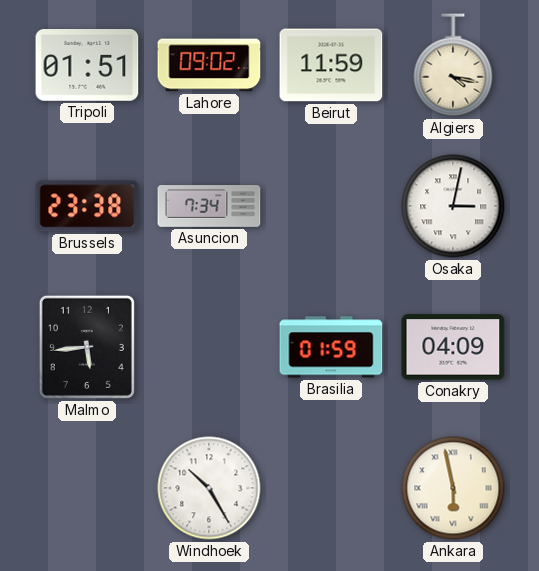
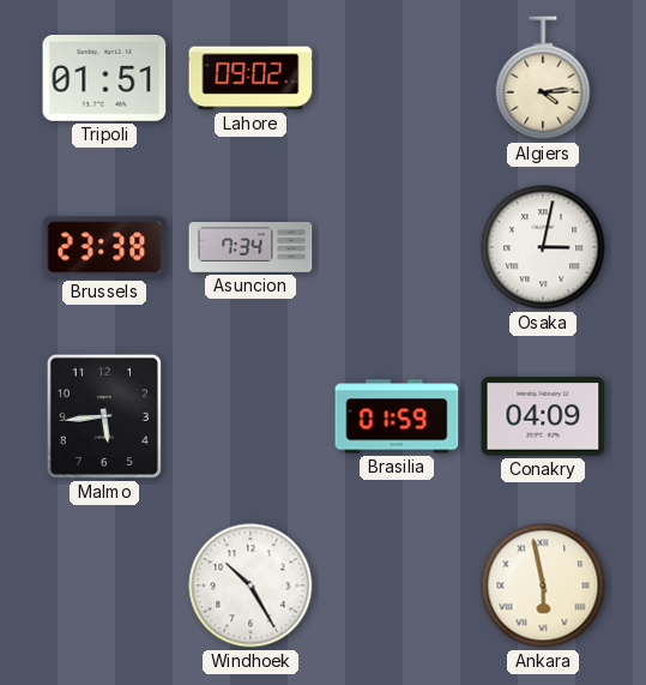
Beirut: 11:59 -> none
Algiers: 4:17 -> 4:14
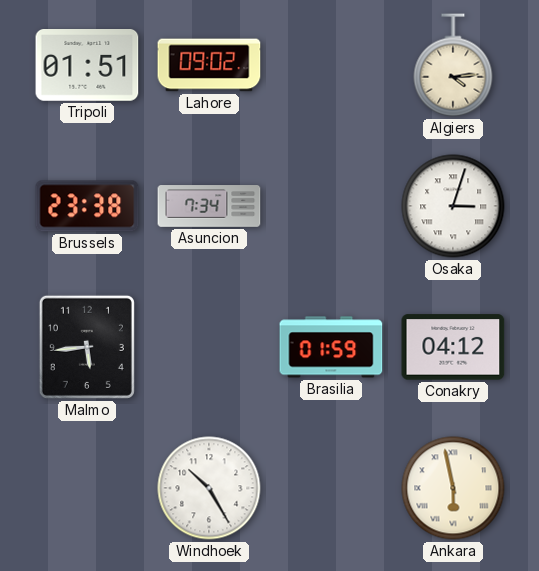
Osaka: 3:02 -> 3:03
Conakry: 04:09 -> 04:12
